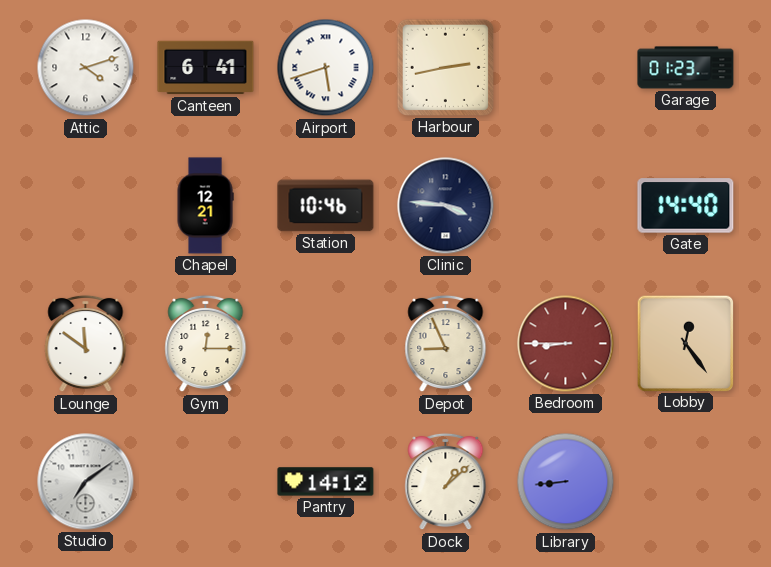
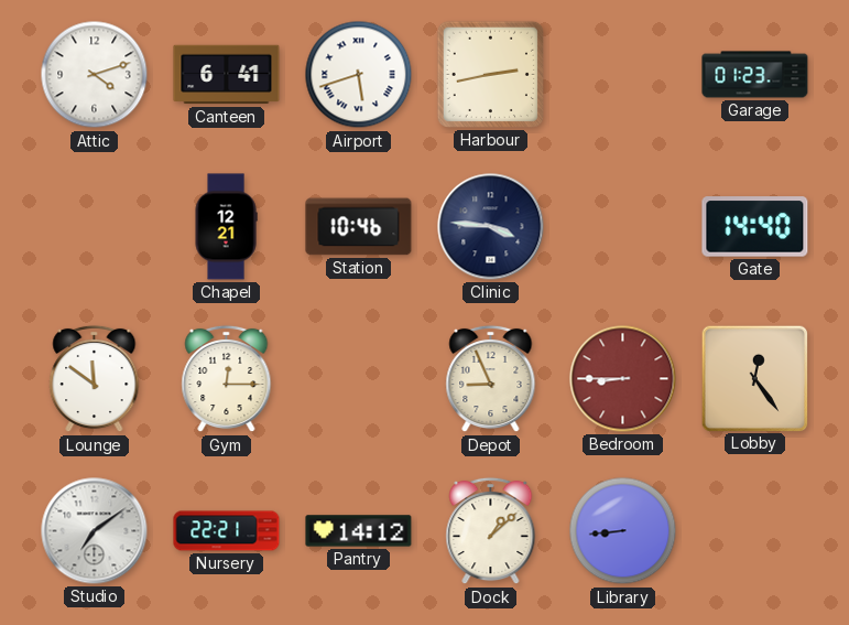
Nursery: none -> 22:21
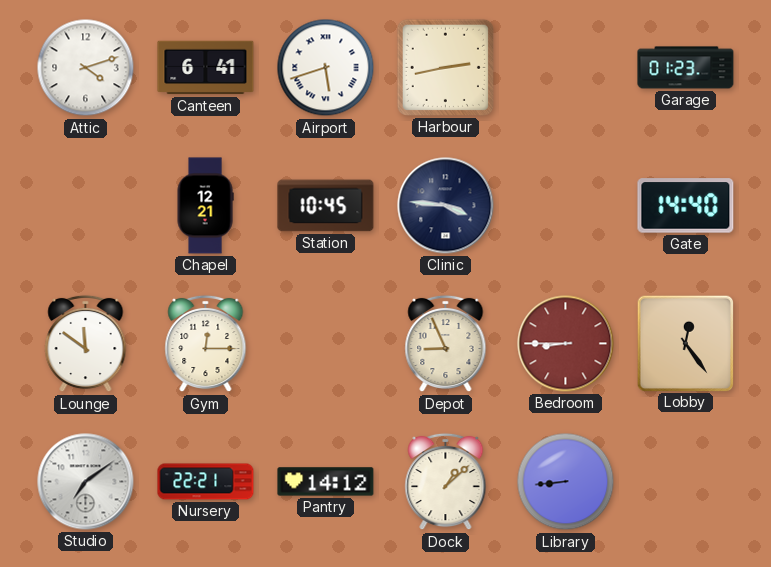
Station: 10:46 -> 10:45
